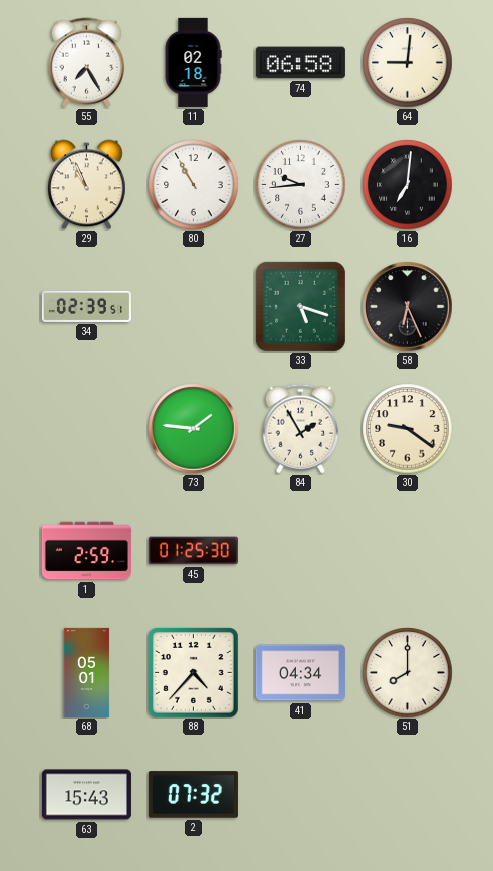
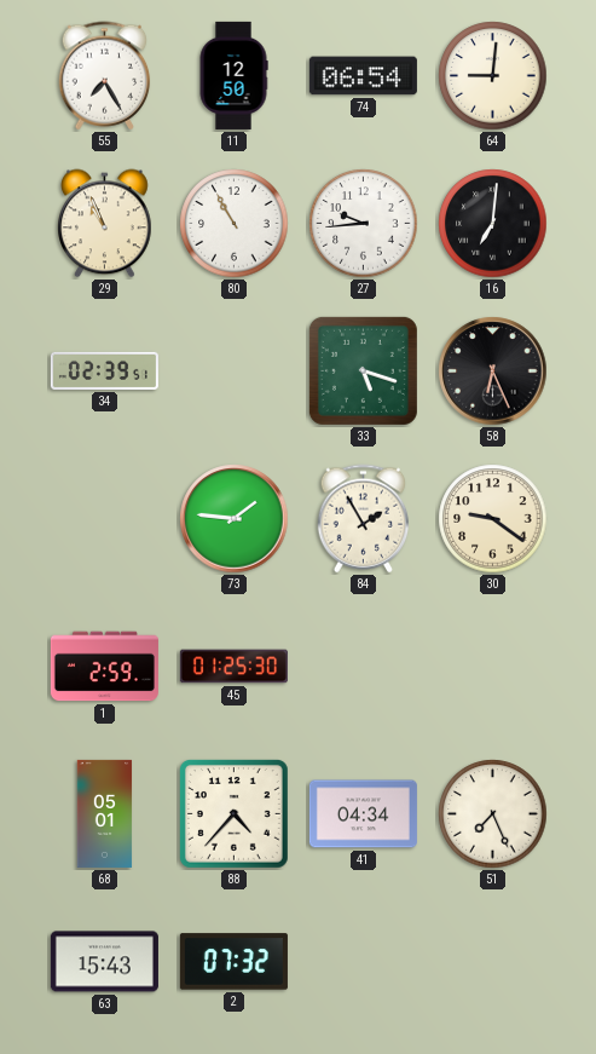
11: 02:18 -> 12:50
74: 06:58 -> 06:54
51: 8:00 -> 7:26
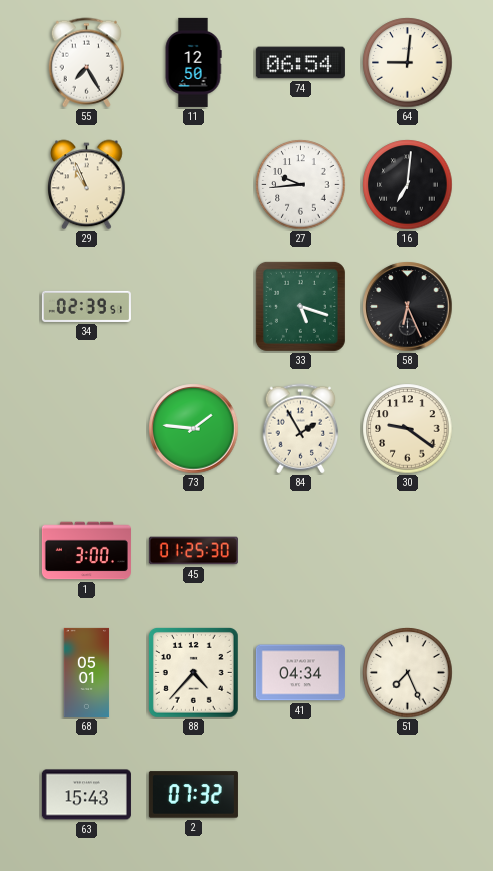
80: 10:55 -> none
1: 2:59 -> 3:00
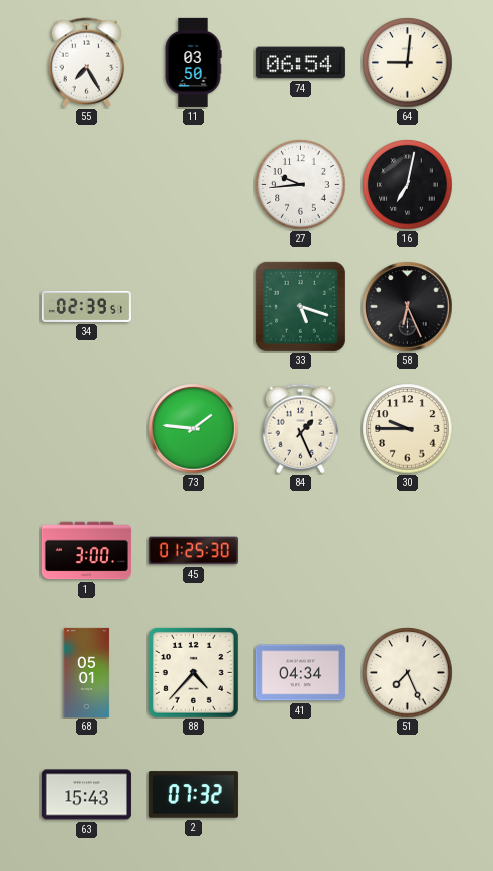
11: 12:50 -> 03:50
29: 10:56 -> none
16: 7:01 -> 7:02
84: 1:55 -> 1:26
30: 9:21 -> 9:45
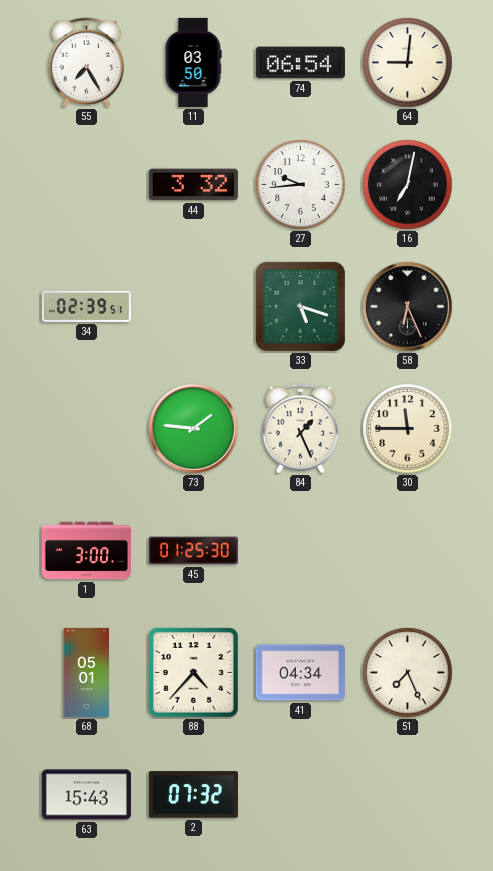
44: none -> 3:32
30: 9:45 -> 11:45
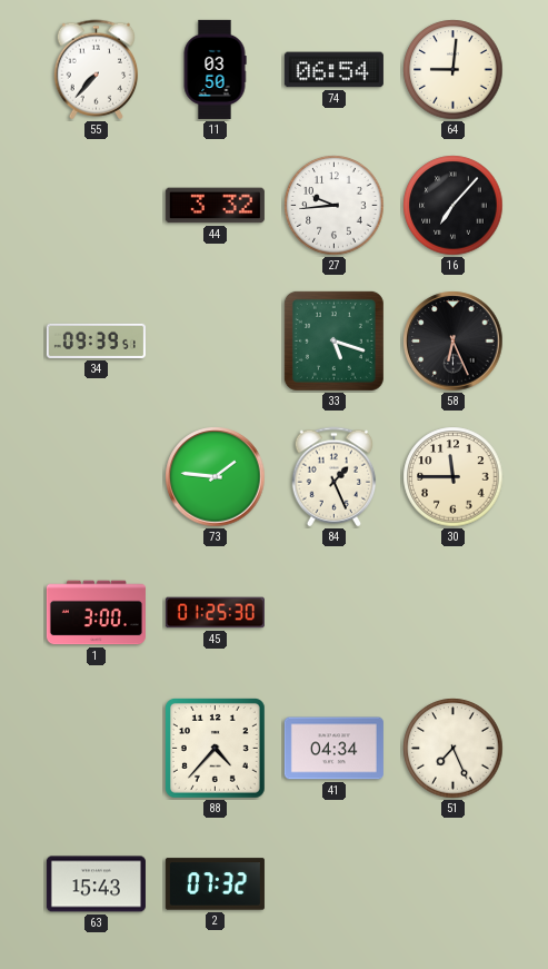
55: 7:25 -> 7:37
16: 7:02 -> 7:07
34: 02:39 -> 09:39
68: 05:01 -> none
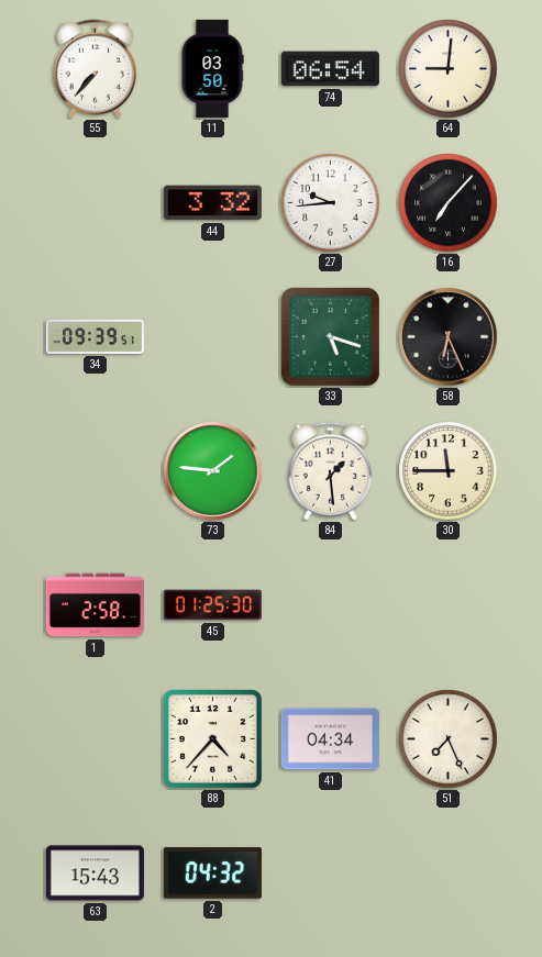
84: 1:26 -> 1:29
1: 3:00 -> 2:58
2: 07:32 -> 04:32
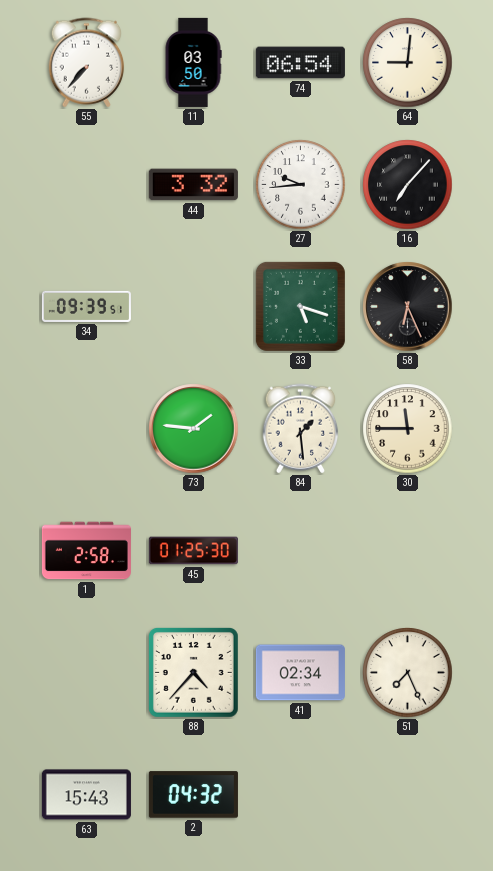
41: 04:34 -> 02:34
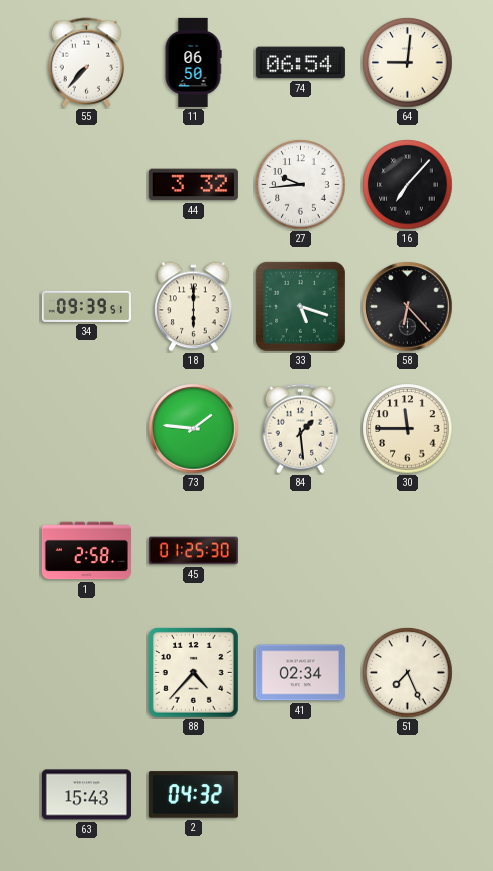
11: 03:50 -> 06:50
18: none -> 6:00
58: 6:26 -> 6:23
